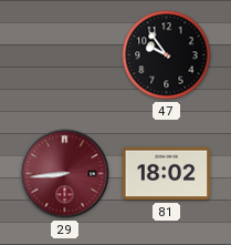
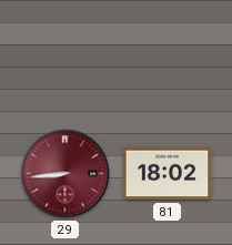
47: 9:54 -> none
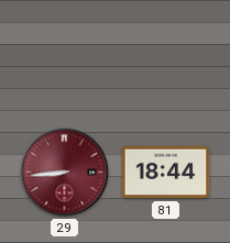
81: 18:02 -> 18:44
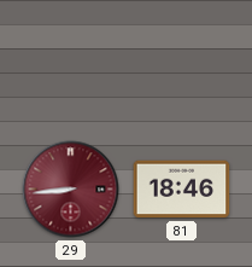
81: 18:44 -> 18:46
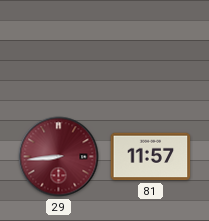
81: 18:46 -> 11:57
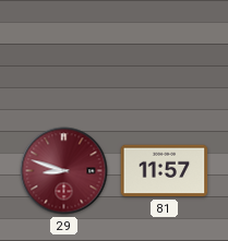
29: 8:44 -> 8:48
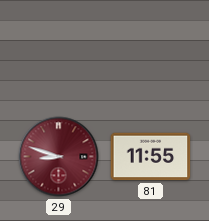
81: 11:57 -> 11:55
